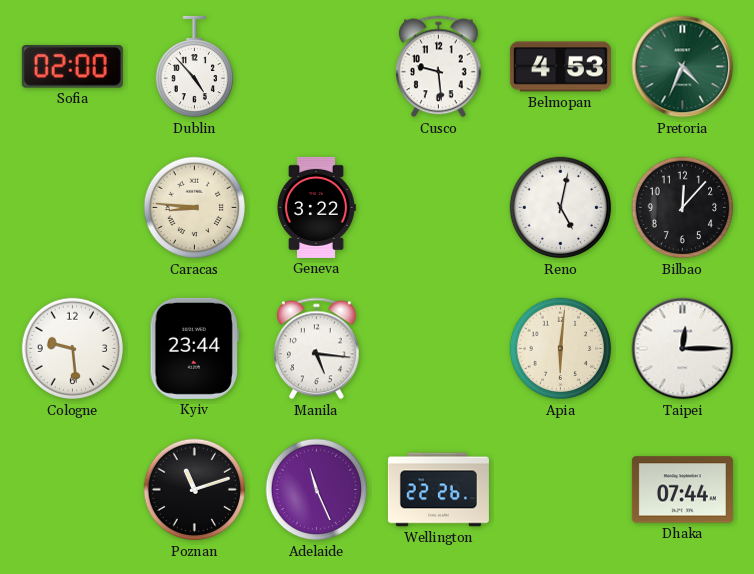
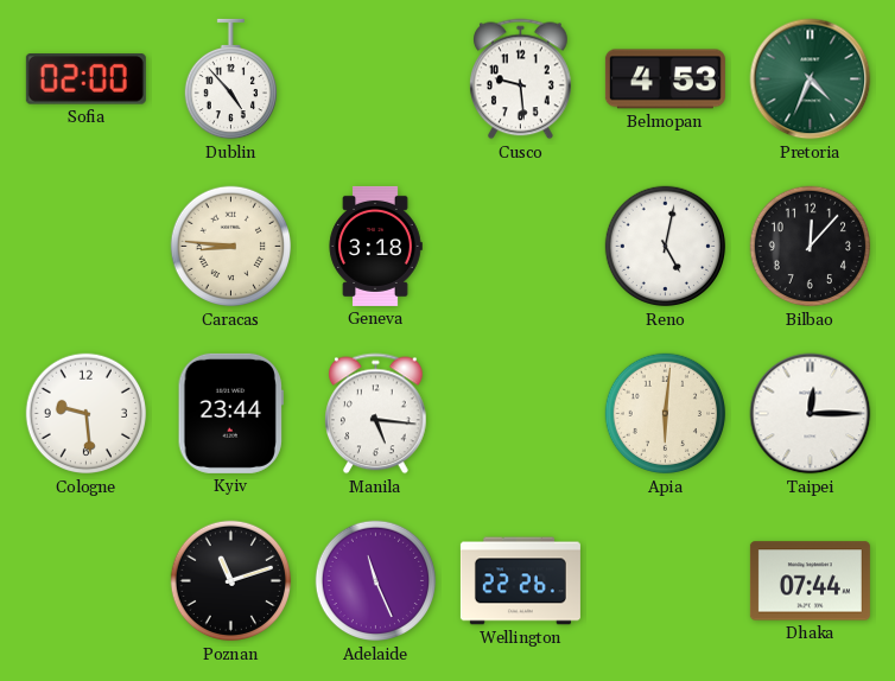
Geneva: 3:22 -> 3:18
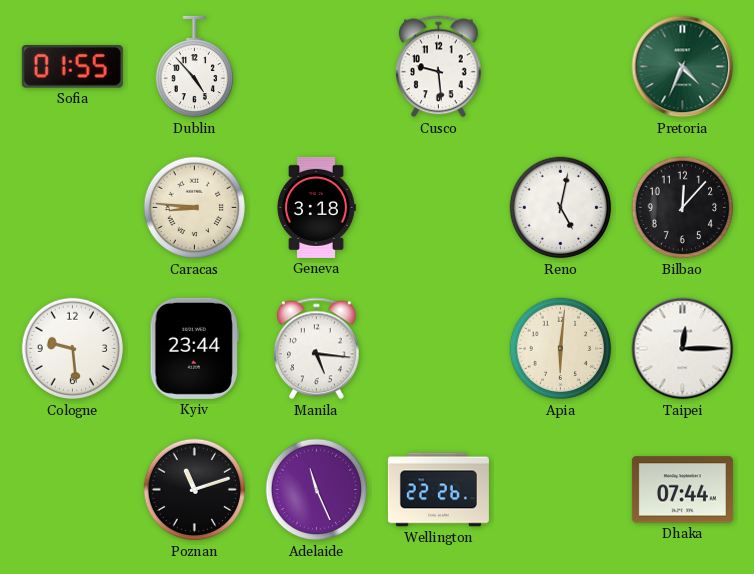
Sofia: 02:00 -> 01:55
Belmopan: 4:53 -> none
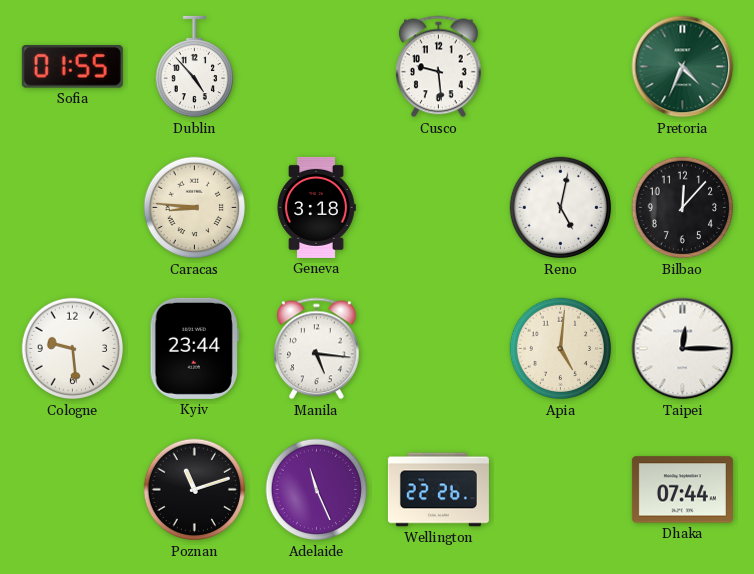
Apia: 6:01 -> 5:01
